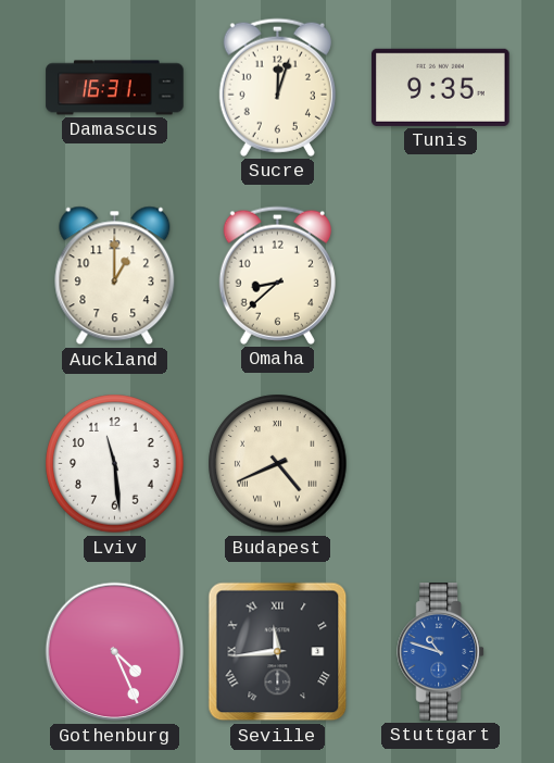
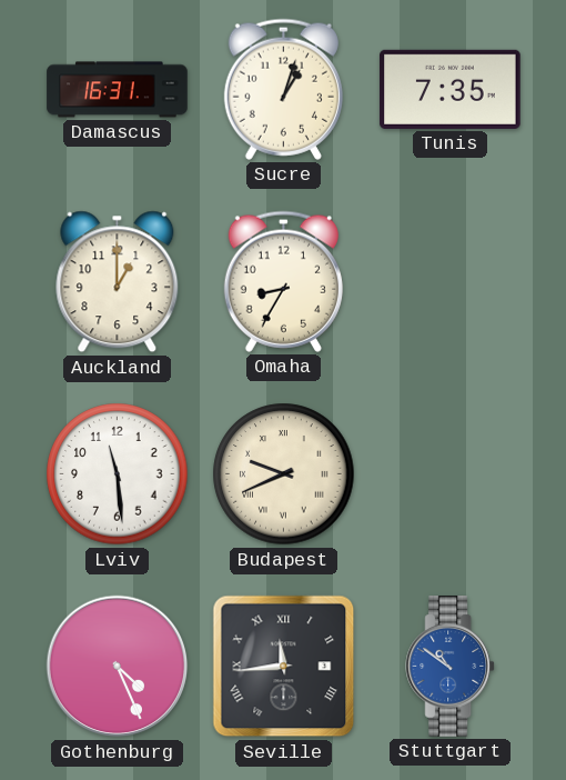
Sucre: 12:03 -> 1:03
Tunis: 9:35 -> 7:35
Omaha: 8:38 -> 8:35
Budapest: 4:41 -> 9:41
Stuttgart: 10:48 -> 10:51
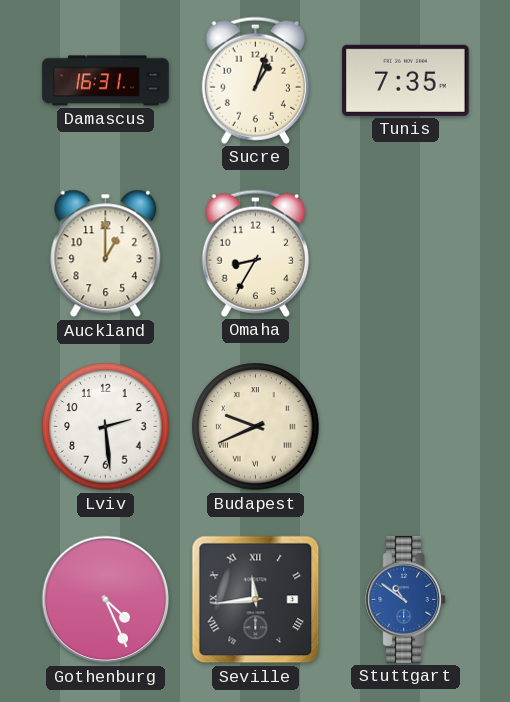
Lviv: 11:29 -> 2:29
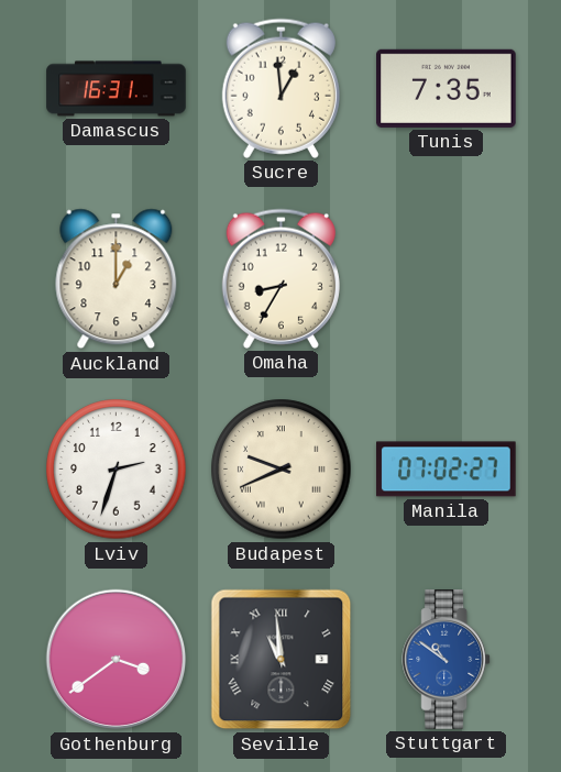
Sucre: 1:03 -> 12:59
Lviv: 2:29 -> 2:33
Manila: none -> 07:02
Gothenburg: 4:26 -> 3:39
Seville: 11:44 -> 10:59
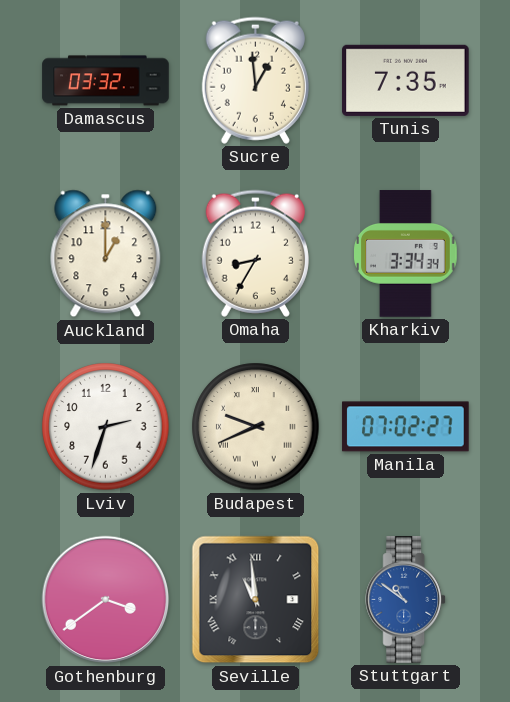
Damascus: 16:31 -> 03:32
Kharkiv: none -> 3:34
